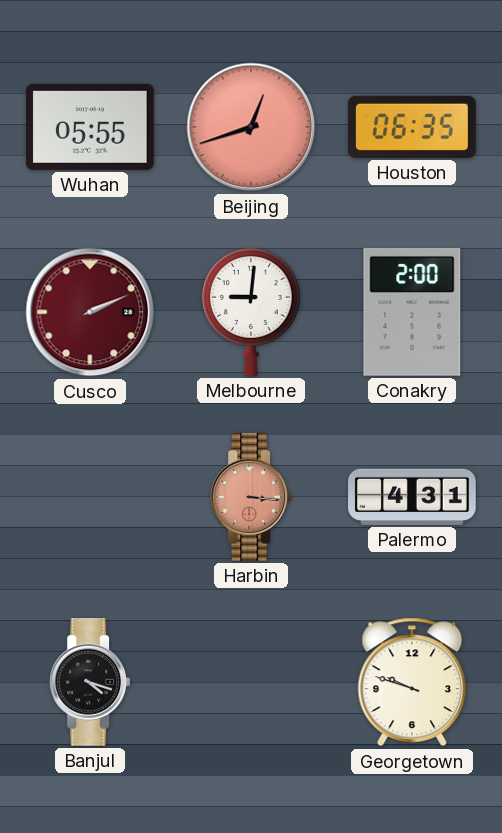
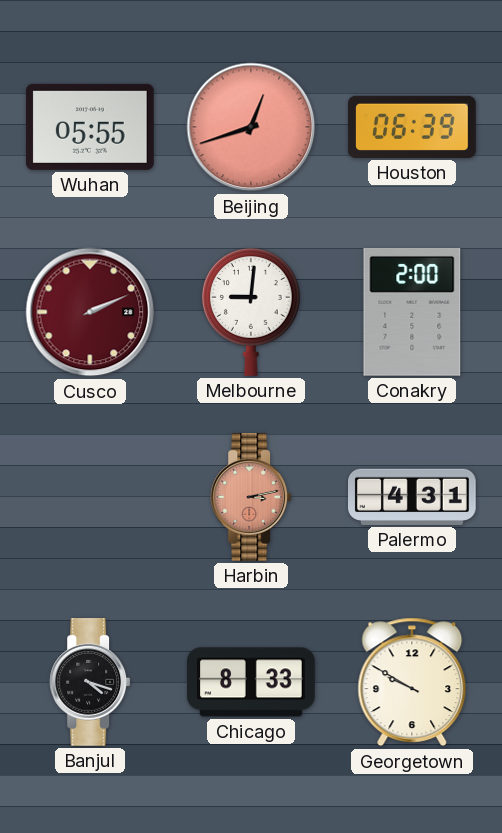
Houston: 06:35 -> 06:39
Harbin: 3:16 -> 3:13
Chicago: none -> 8:33
Georgetown: 9:48 -> 9:50
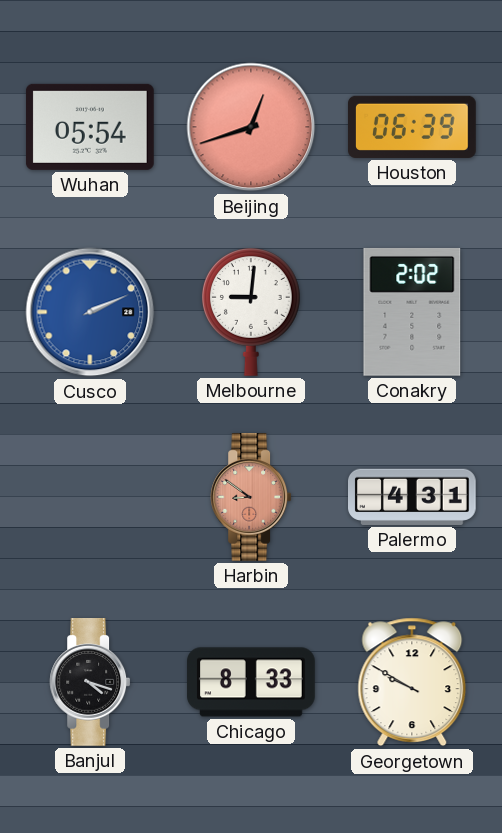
Wuhan: 05:55 -> 05:54
Cusco dial: burgundy -> blue
Conakry: 2:00 -> 2:02
Harbin: 3:13 -> 8:51
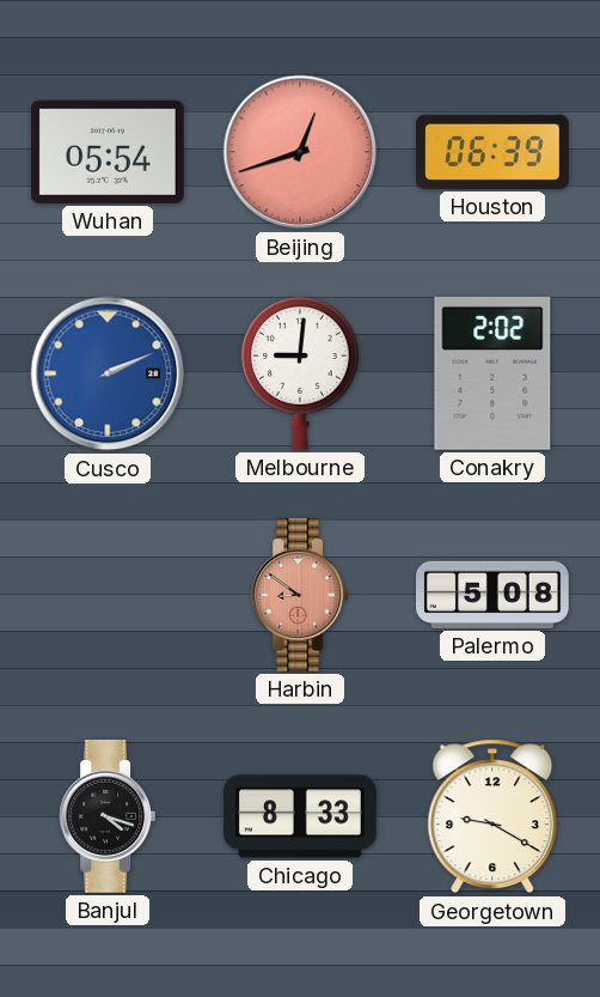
Palermo: 4:31 -> 5:08
Georgetown: 9:50 -> 9:20
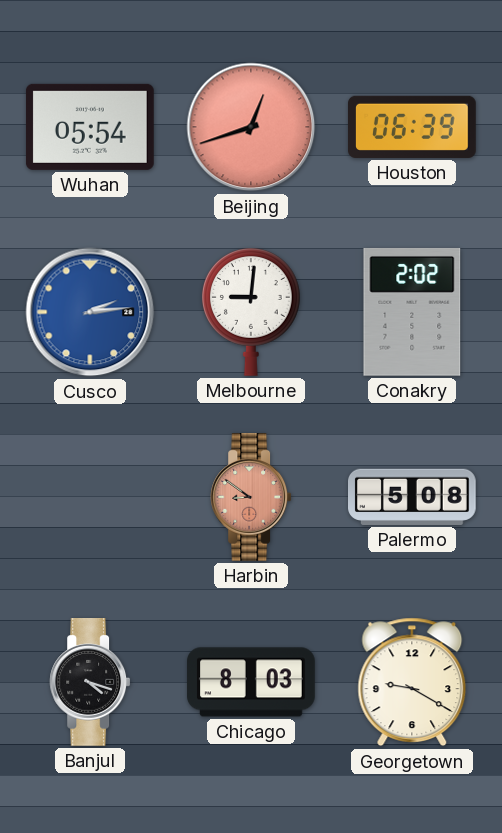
Cusco: 2:11 -> 2:14
Chicago: 8:33 -> 8:03
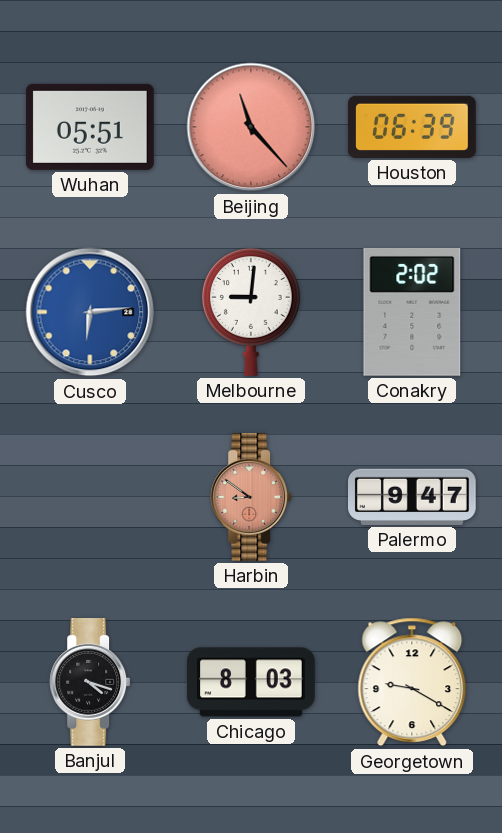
Wuhan: 05:54 -> 05:51
Beijing: 12:42 -> 11:23
Cusco: 2:14 -> 6:14
Palermo: 5:08 -> 9:47
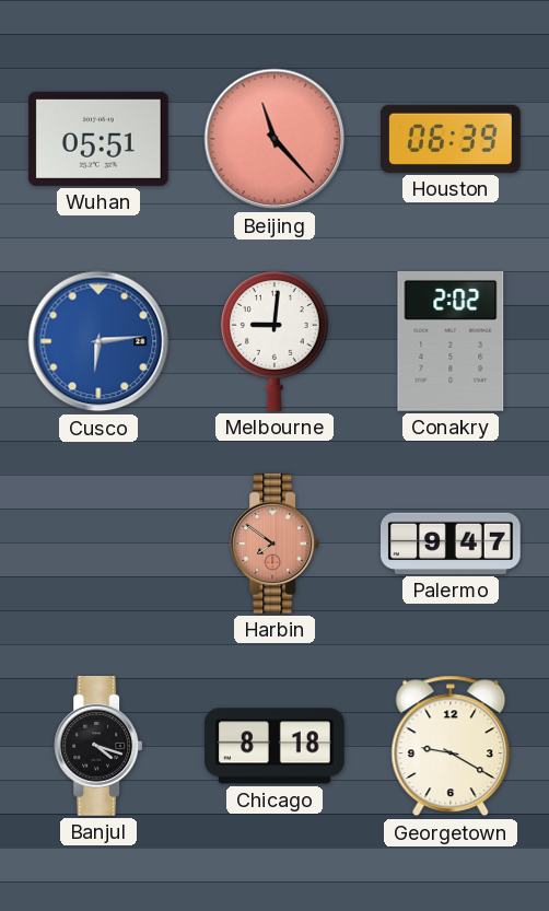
Harbin: 8:51 -> 7:51
Chicago: 8:03 -> 8:18
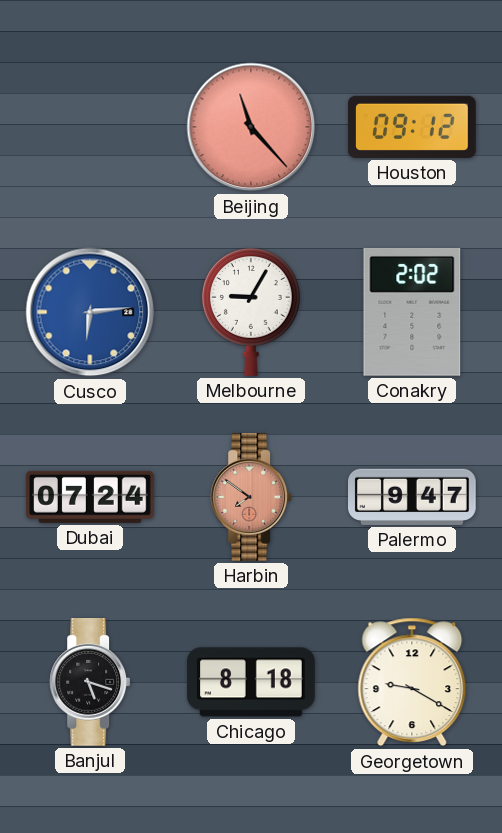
Wuhan: 05:51 -> none
Houston: 06:39 -> 09:12
Melbourne: 9:01 -> 9:05
Dubai: none -> 07:24
Banjul: 4:18 -> 5:18
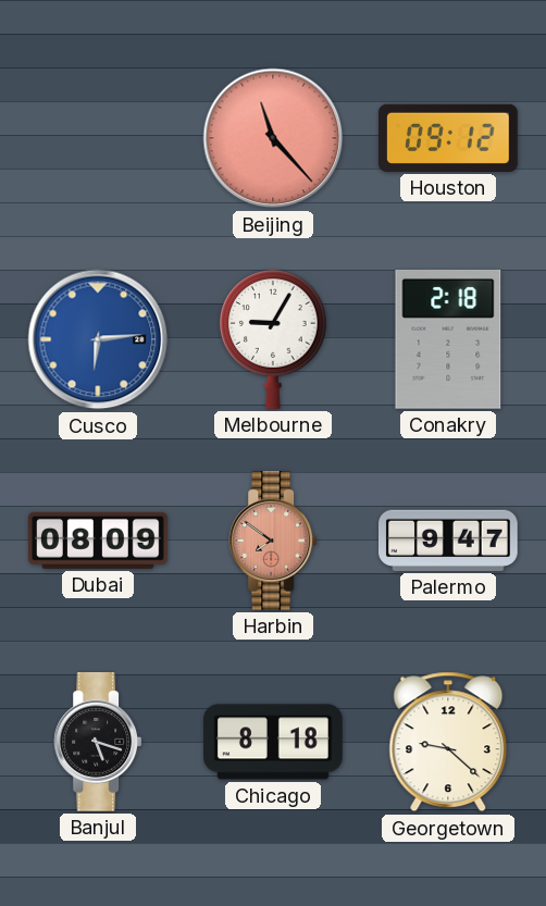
Conakry: 2:02 -> 2:18
Dubai: 07:24 -> 08:09
Georgetown: 9:20 -> 9:22
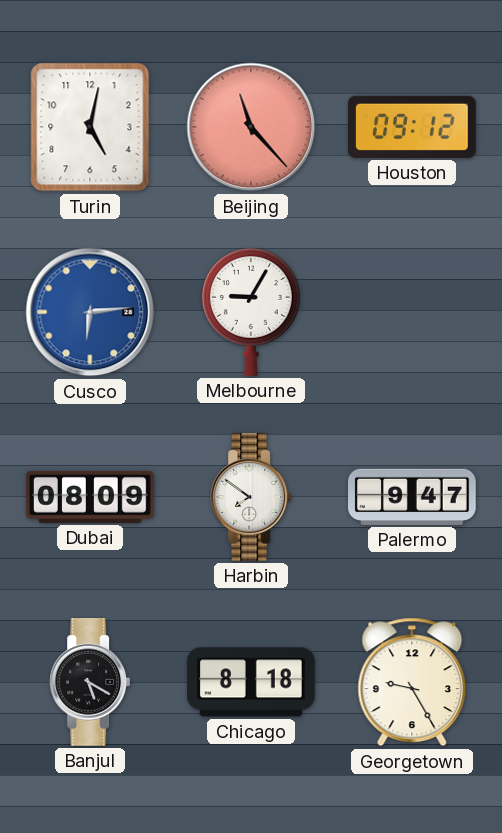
Turin: none -> 5:02
Conakry: 2:18 -> none
Harbin dial: salmon -> white
Banjul: 5:18 -> 5:20
Georgetown: 9:22 -> 9:25
